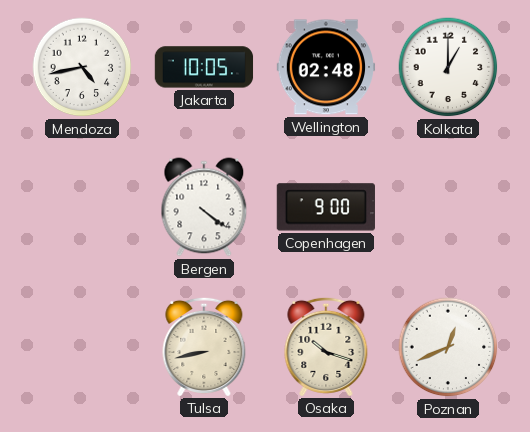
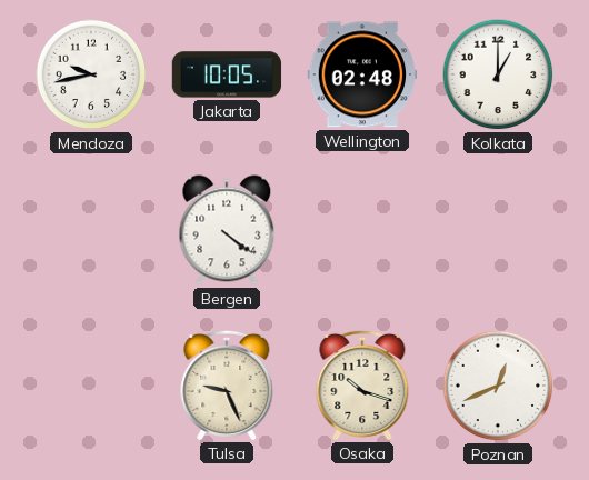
Mendoza: 4:43 -> 9:43
Copenhagen: 9:00 -> none
Tulsa: 8:43 -> 9:26
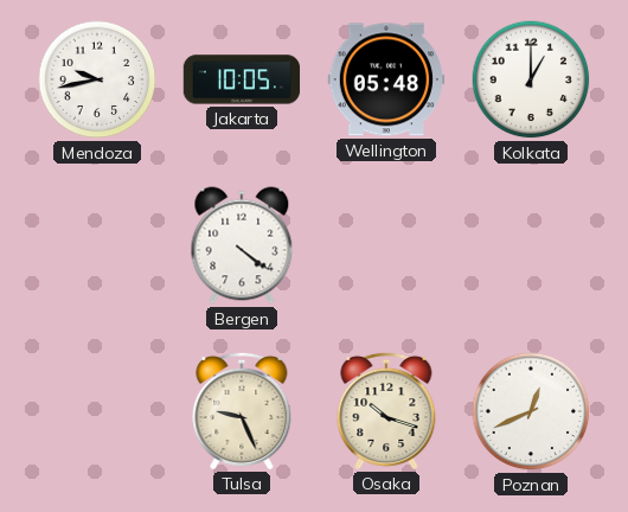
Wellington: 02:48 -> 05:48
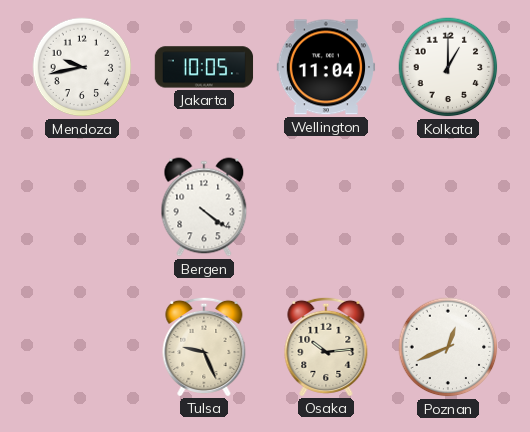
Wellington: 05:48 -> 11:04
Osaka: 10:18 -> 10:14
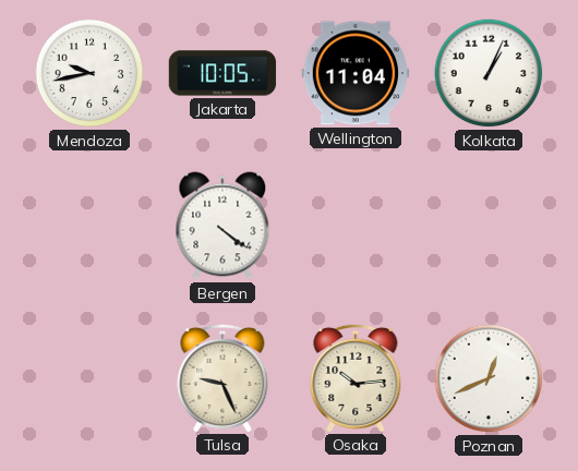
Kolkata: 1:00 -> 1:04
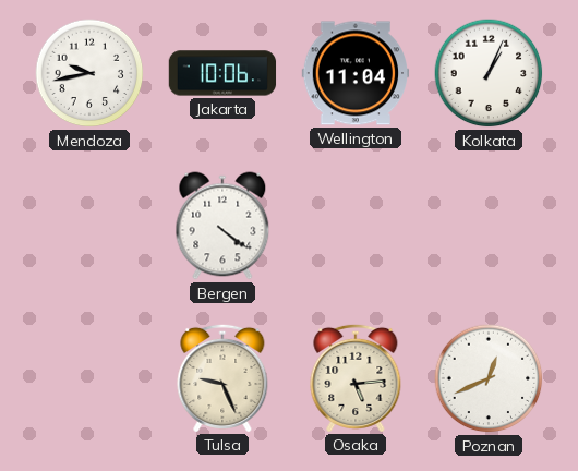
Jakarta: 10:05 -> 10:06
Osaka: 10:14 -> 5:14
